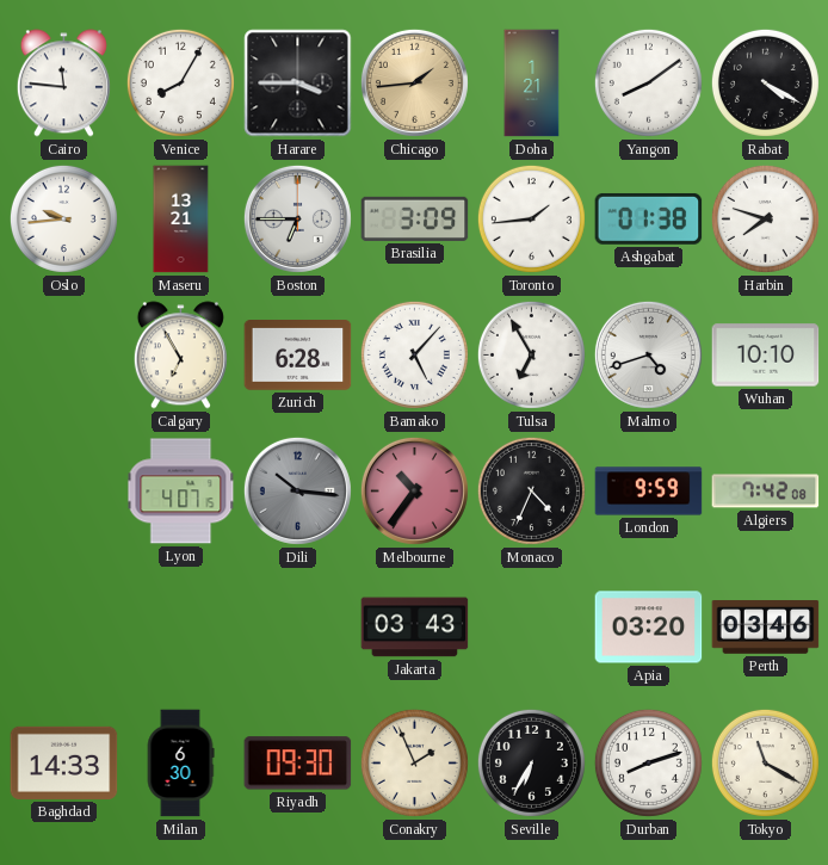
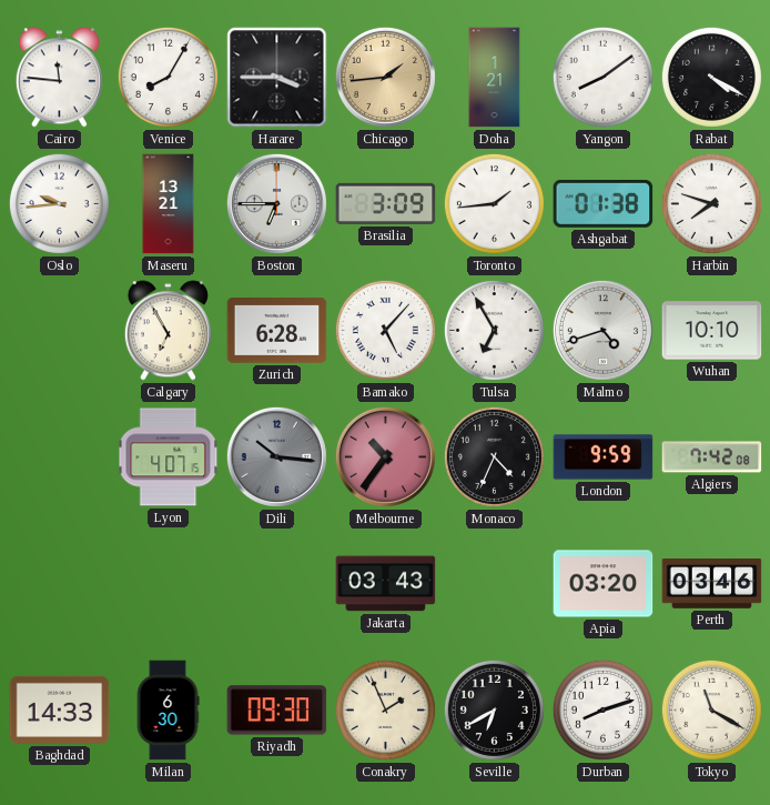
Seville: 6:35 -> 6:40
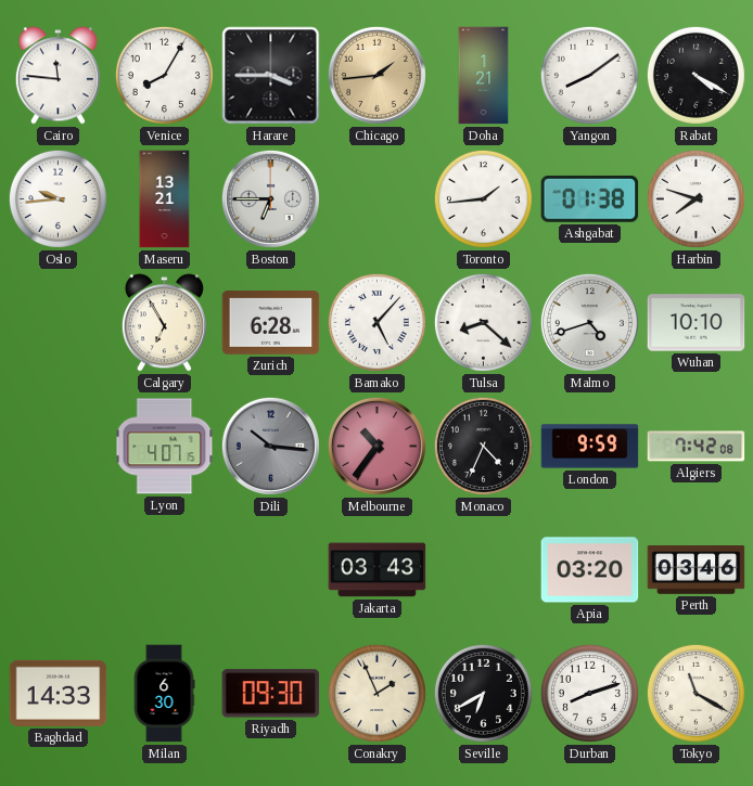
Brasilia: 3:09 -> none
Tulsa: 6:55 -> 8:22
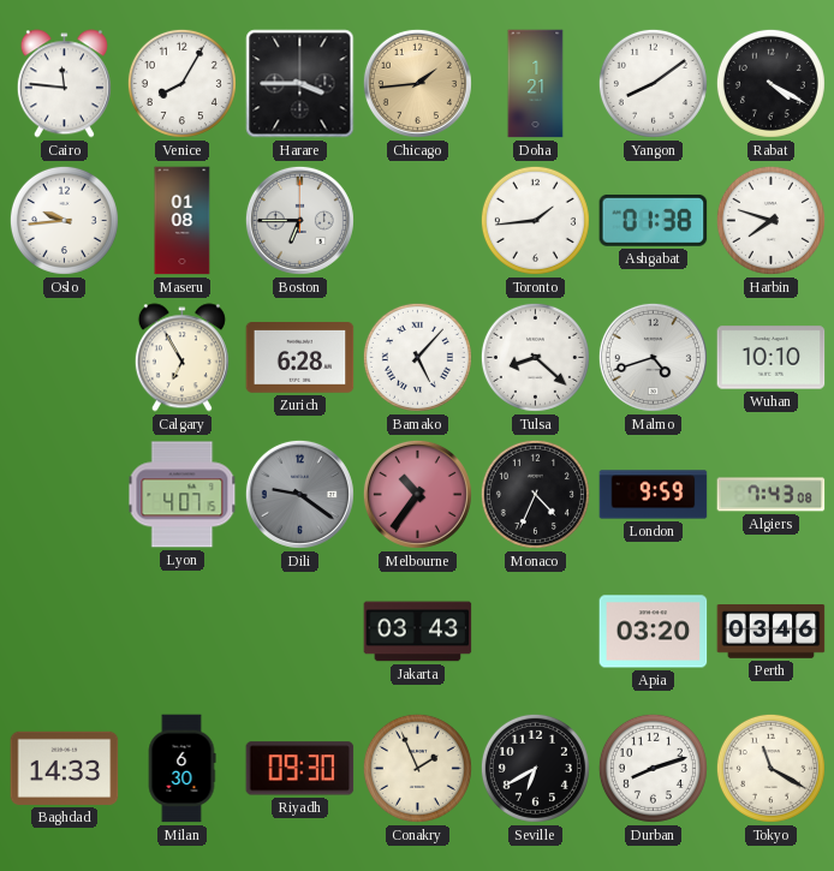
Maseru: 13:21 -> 01:08
Dili: 10:16 -> 9:21
Algiers: 7:42 -> 7:43
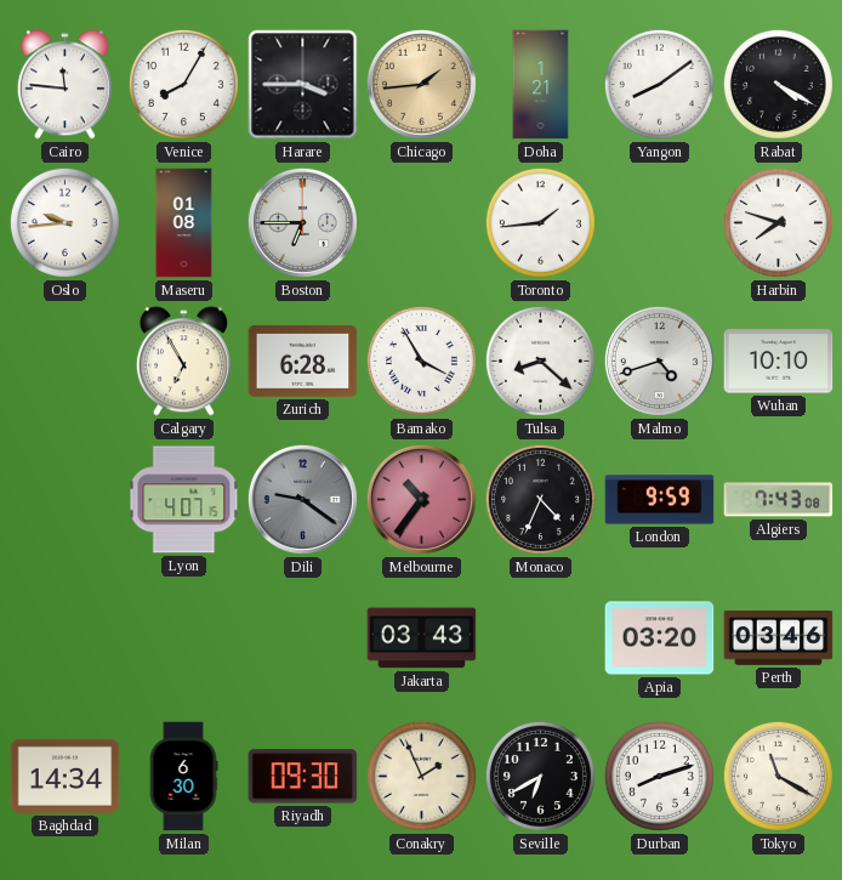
Ashgabat: 01:38 -> none
Bamako: 5:07 -> 3:55
Baghdad: 14:33 -> 14:34
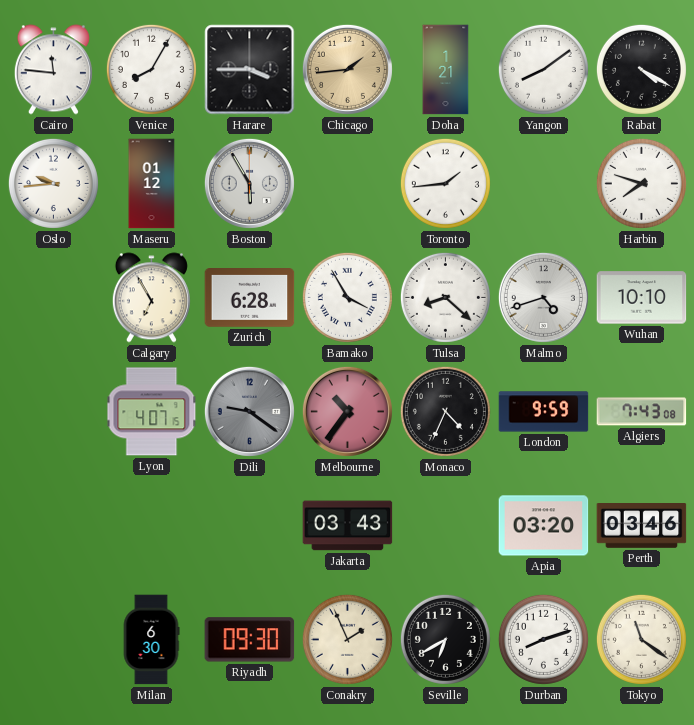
Maseru: 01:08 -> 01:12
Boston: 6:45 -> 5:55
Baghdad: 14:34 -> none
Tokyo: 11:20 -> 11:21
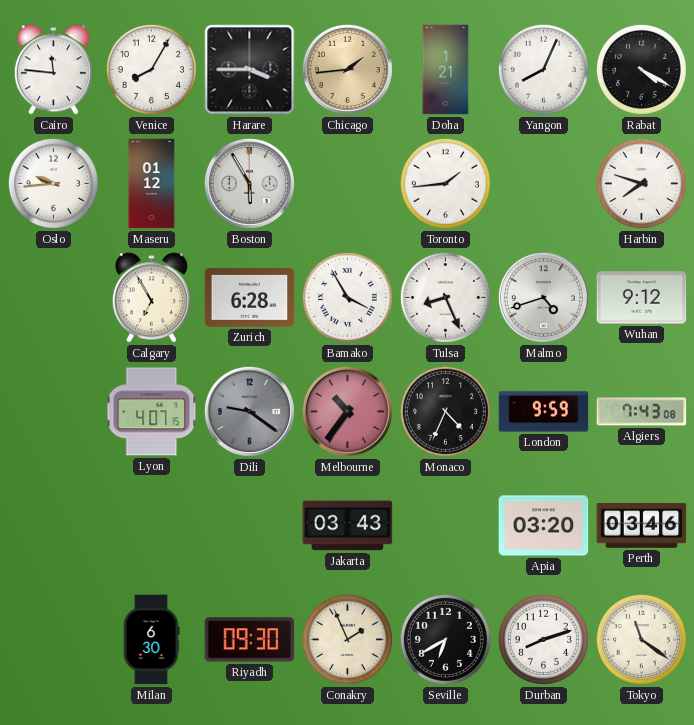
Yangon: 8:09 -> 8:04
Tulsa: 8:22 -> 8:26
Wuhan: 10:10 -> 9:12
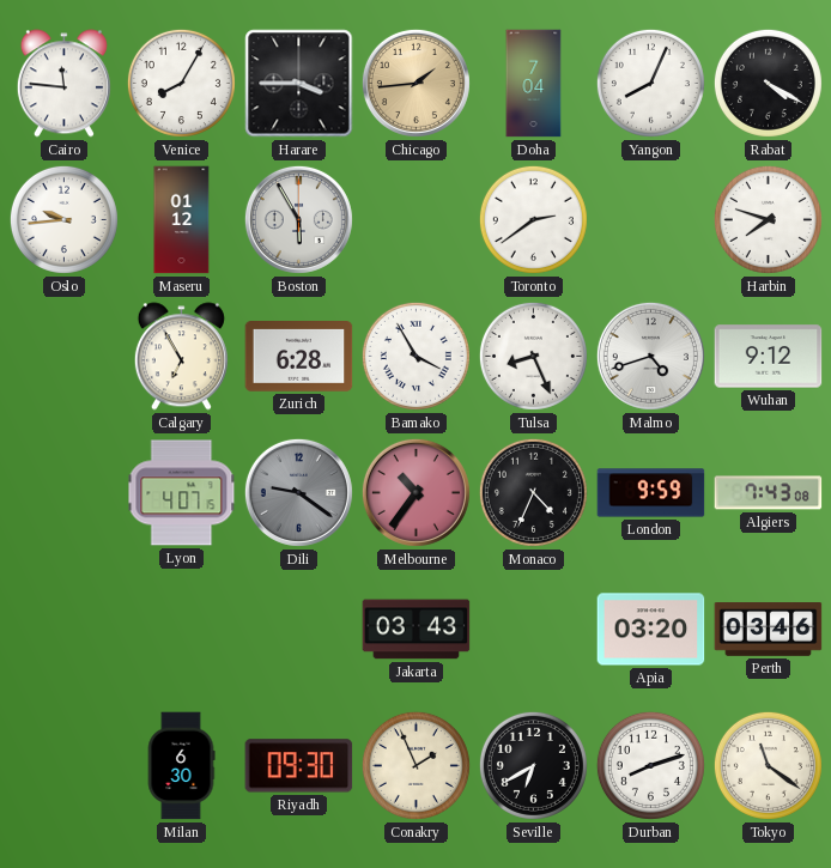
Doha: 1:21 -> 7:04
Toronto: 1:44 -> 2:39
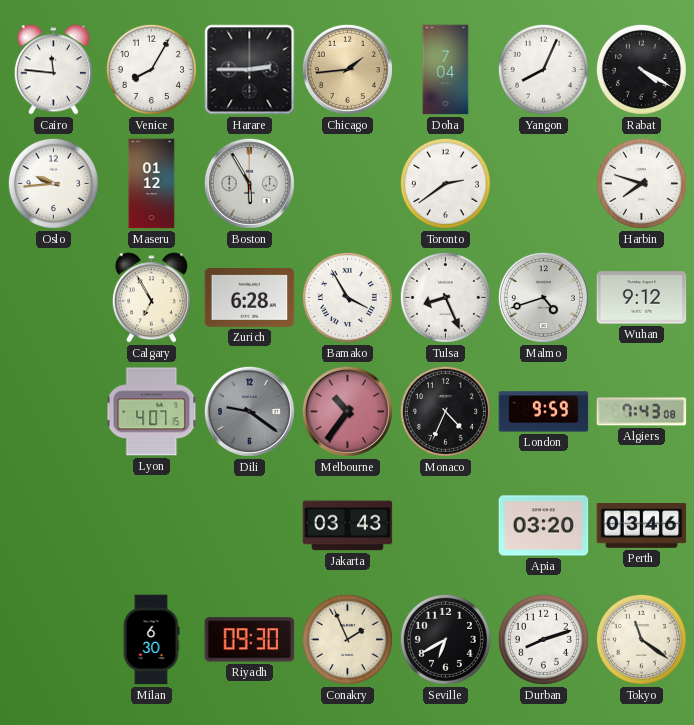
Harare: 3:45 -> 2:45
